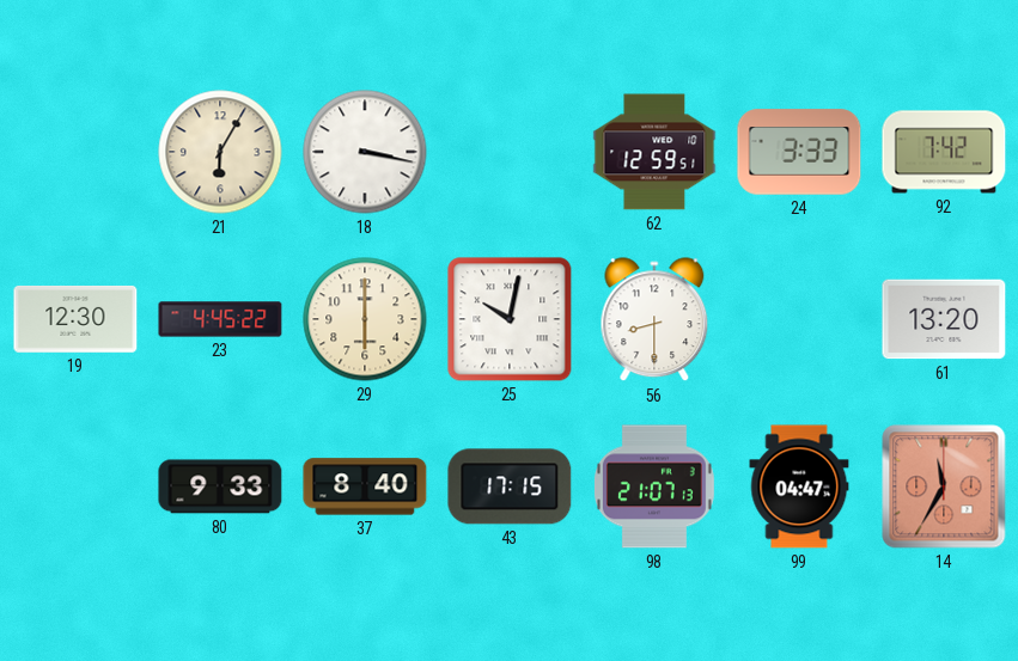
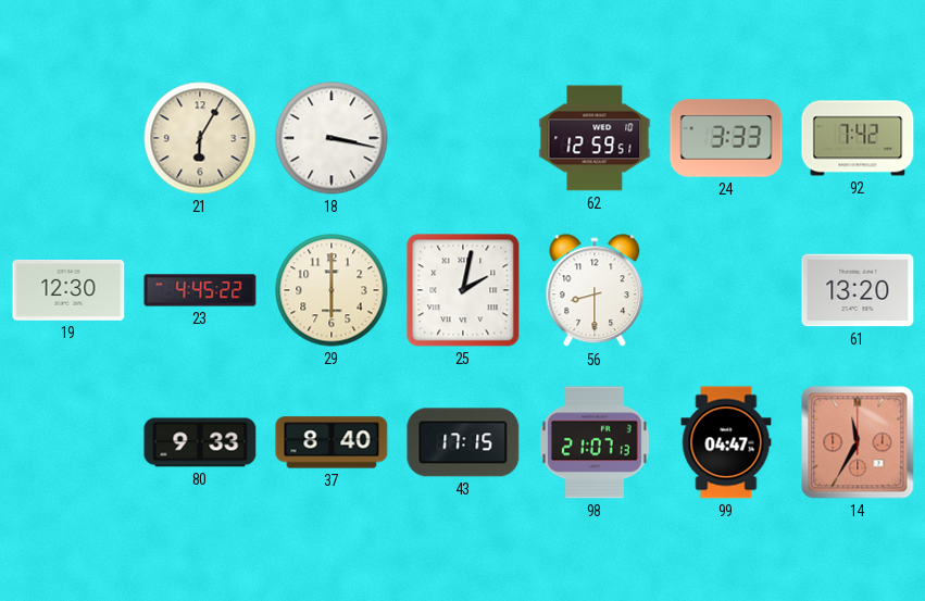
25: 10:02 -> 2:02
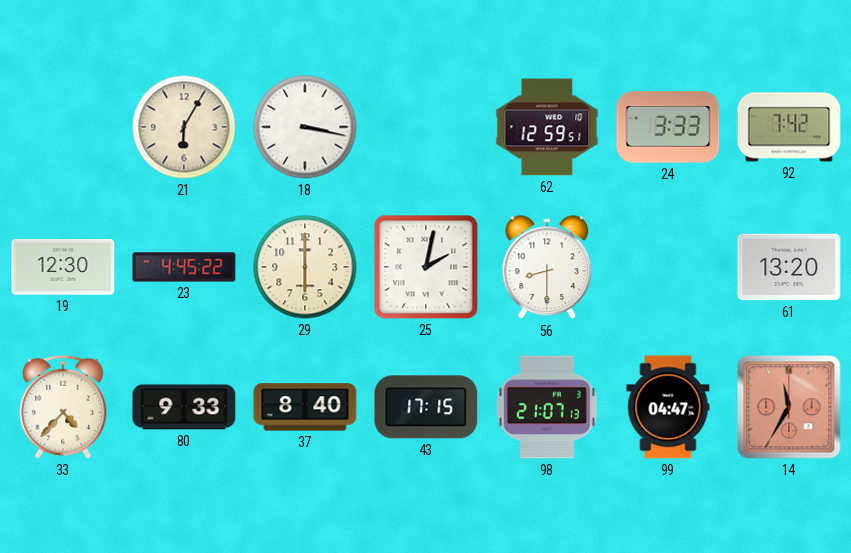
33: none -> 4:37
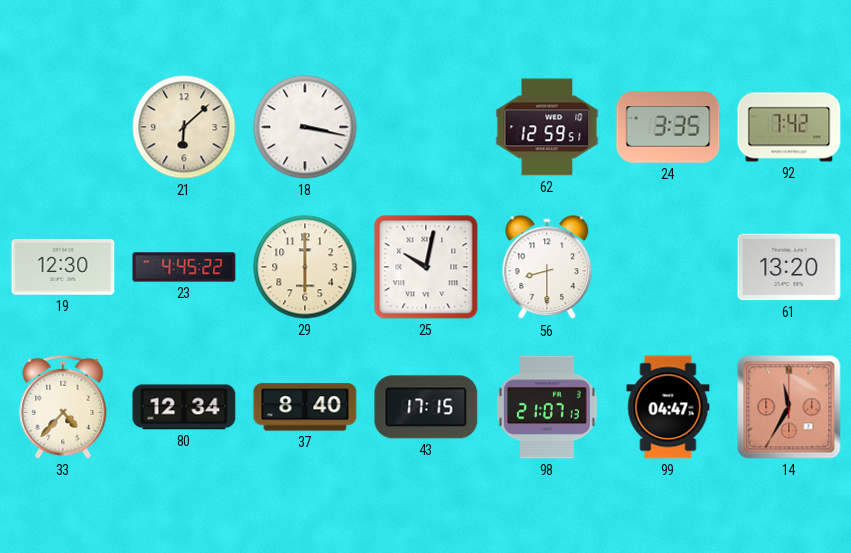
21: 6:05 -> 6:08
24: 3:33 -> 3:35
25: 2:02 -> 10:02
80: 9:33 -> 12:34
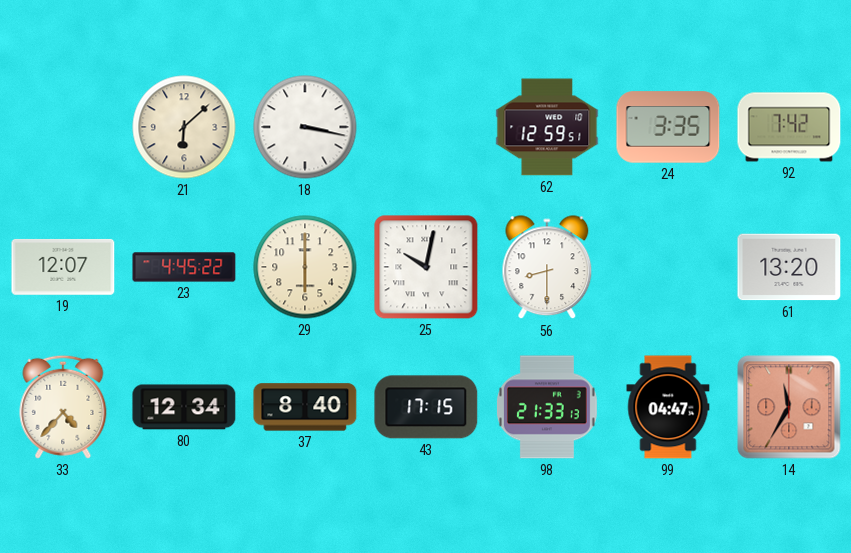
19: 12:30 -> 12:07
98: 21:07 -> 21:33
